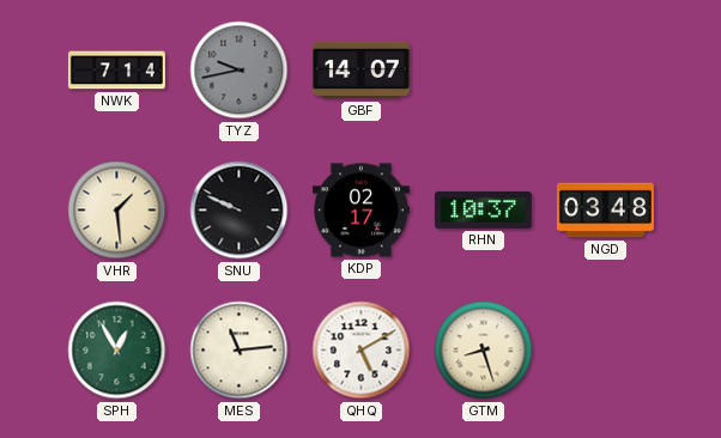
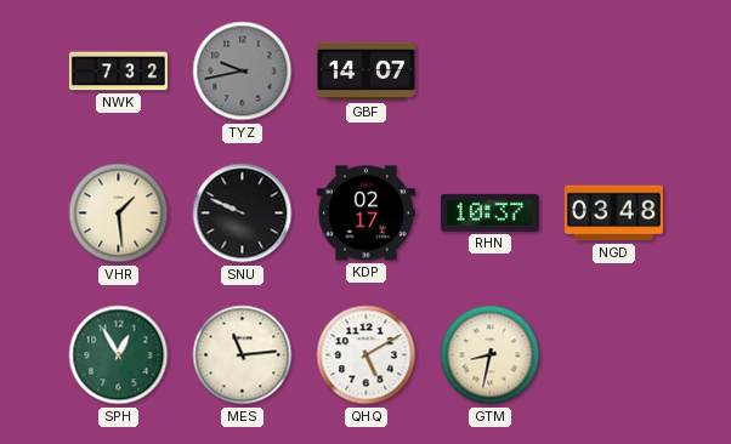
NWK: 7:14 -> 7:32
GTM: 8:27 -> 8:32
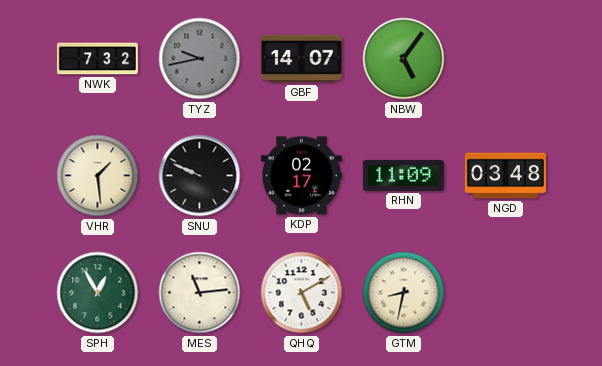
NBW: none -> 5:06
RHN: 10:37 -> 11:09
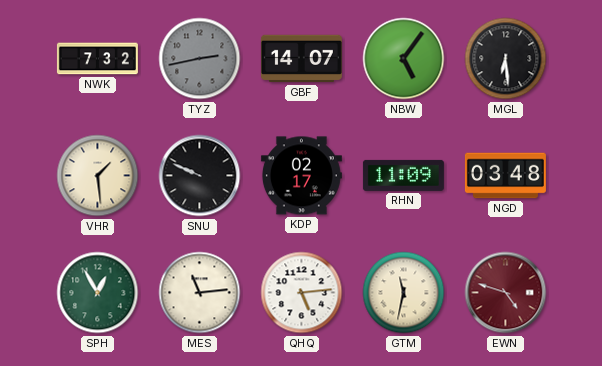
TYZ: 9:43 -> 2:43
MGL: none -> 6:29
QHQ: 5:10 -> 5:14
GTM: 8:32 -> 11:32
EWN: none -> 4:48
